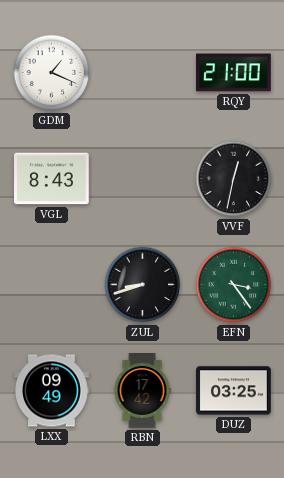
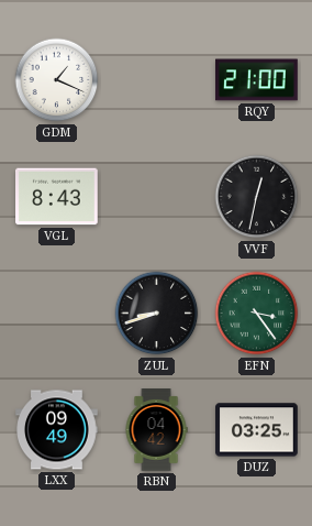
RBN: 17:42 -> 04:42
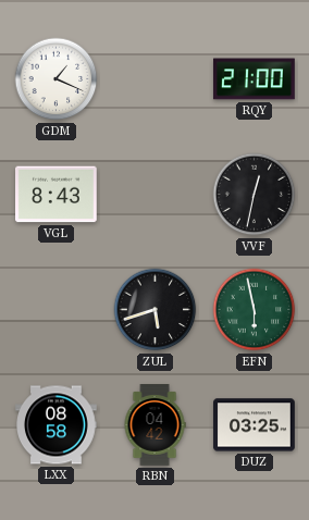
ZUL: 8:42 -> 5:42
EFN: 3:24 -> 5:58
LXX: 09:49 -> 08:58
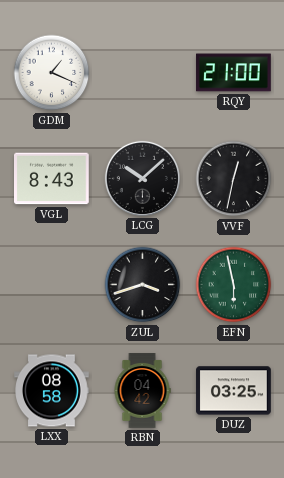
LCG: none -> 10:08
ZUL: 5:42 -> 3:42
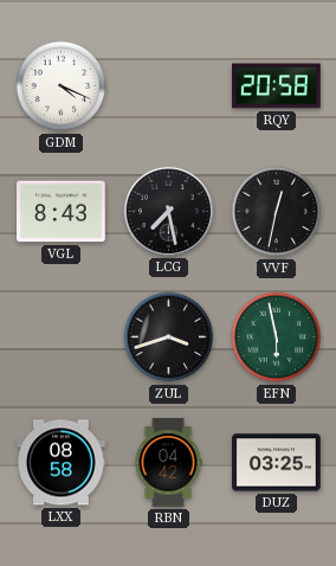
GDM: 1:19 -> 4:19
RQY: 21:00 -> 20:58
LCG: 10:08 -> 7:28
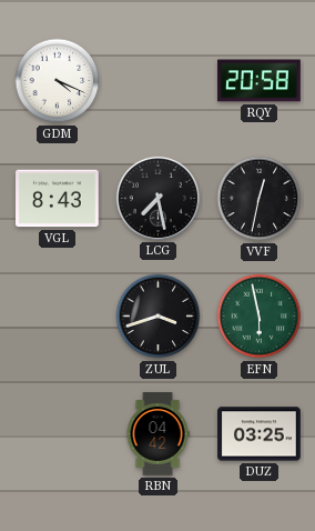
LXX: 08:58 -> none
